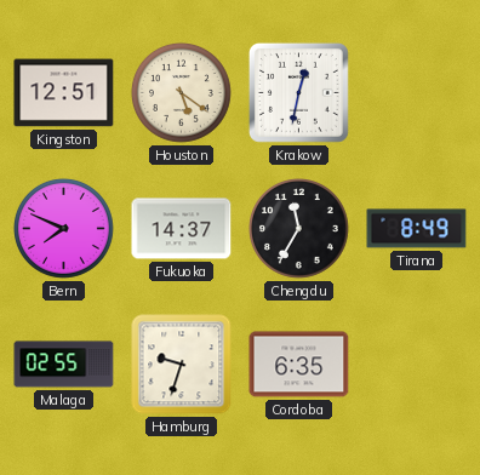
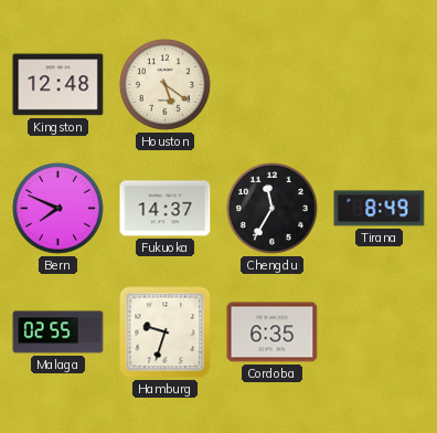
Kingston: 12:51 -> 12:48
Krakow: 12:32 -> none
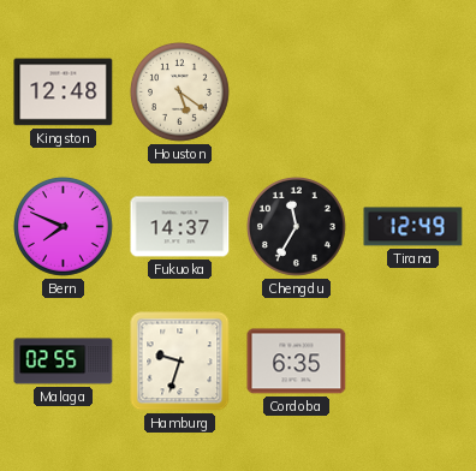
Tirana: 8:49 -> 12:49
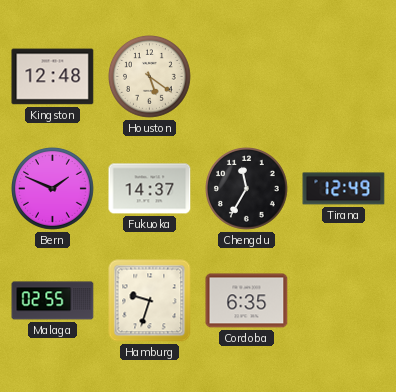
Bern: 7:49 -> 1:49
